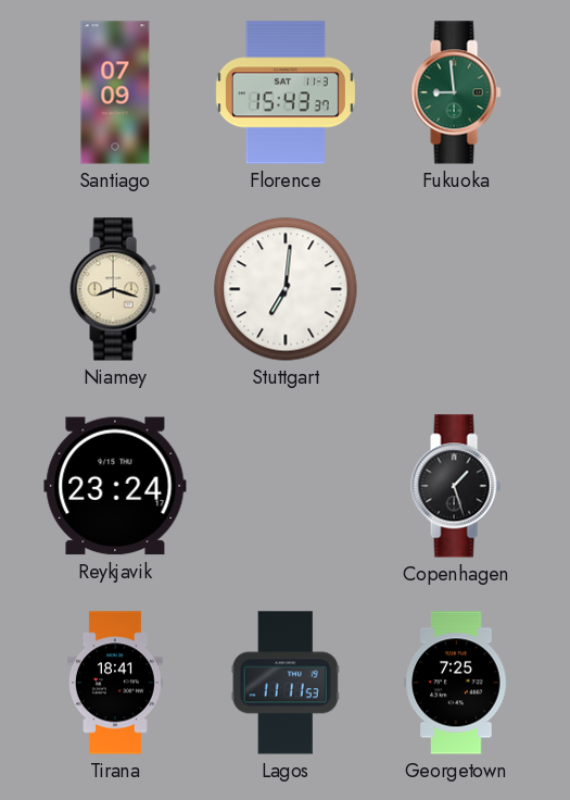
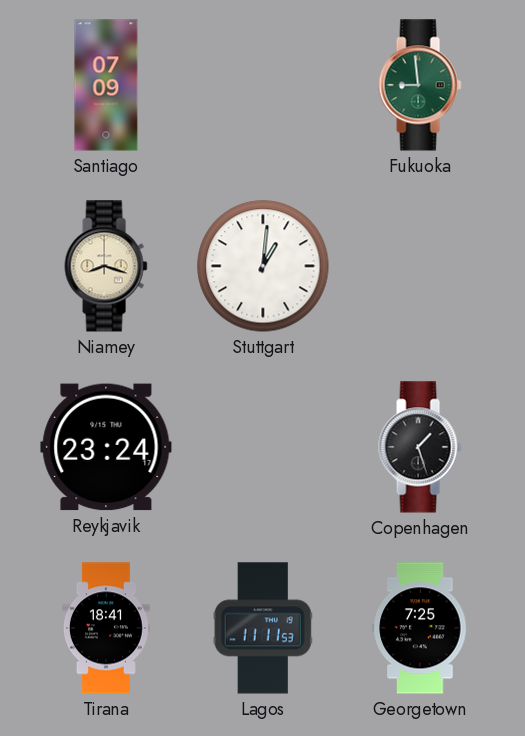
Florence: 15:43 -> none
Stuttgart: 7:01 -> 1:01
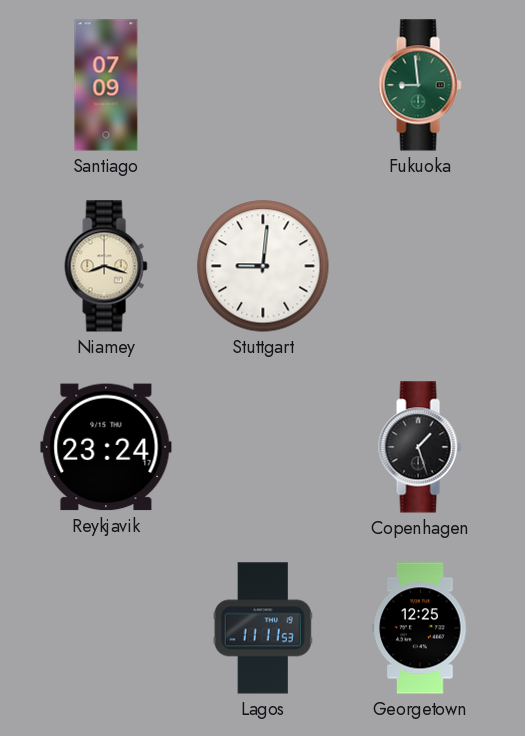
Stuttgart: 1:01 -> 9:01
Tirana: 18:41 -> none
Georgetown: 7:25 -> 12:25
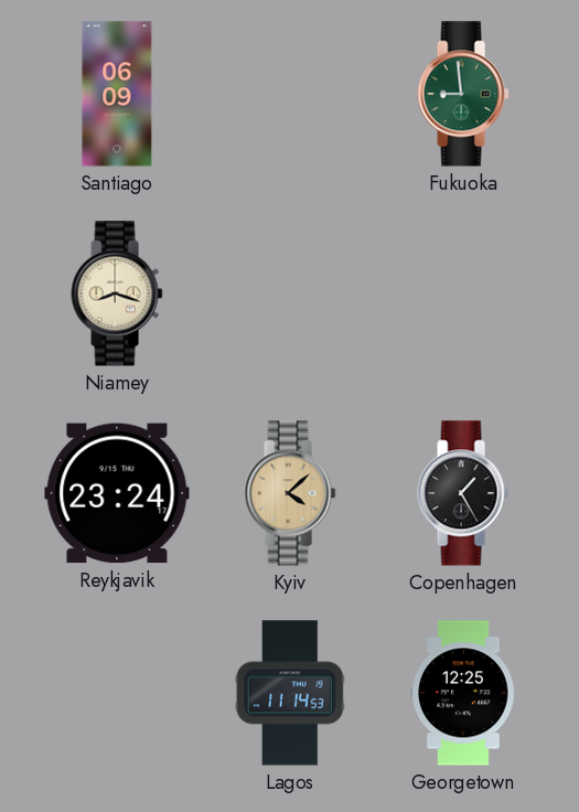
Santiago: 07:09 -> 06:09
Stuttgart: 9:01 -> none
Kyiv: none -> 4:08
Copenhagen: 1:27 -> 1:25
Lagos: 11:11 -> 11:14
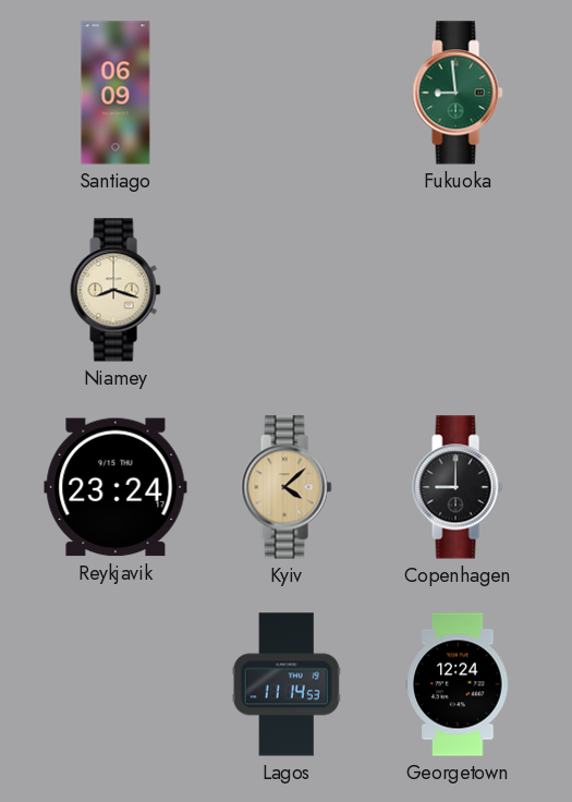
Copenhagen: 1:25 -> 9:00
Georgetown: 12:25 -> 12:24
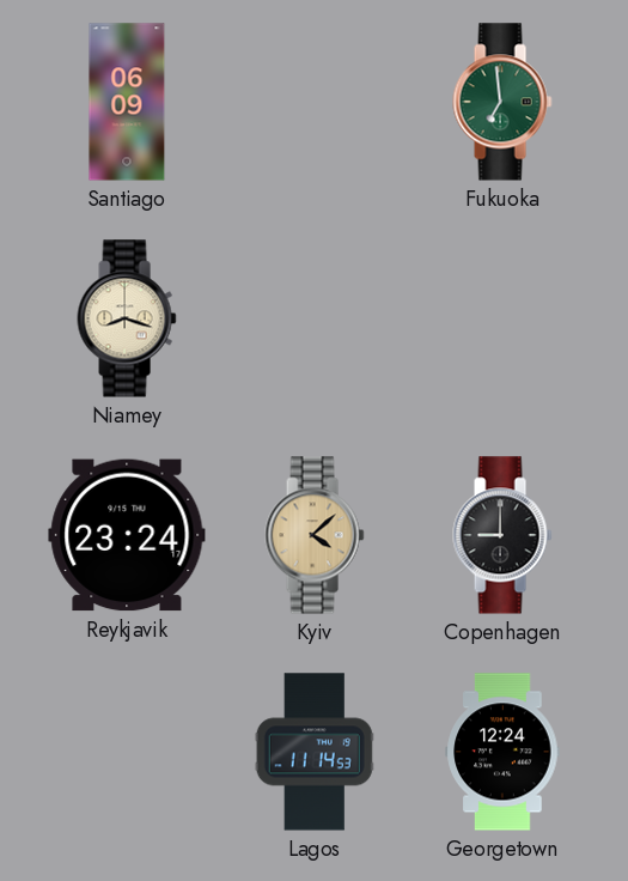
Fukuoka: 8:59 -> 6:59
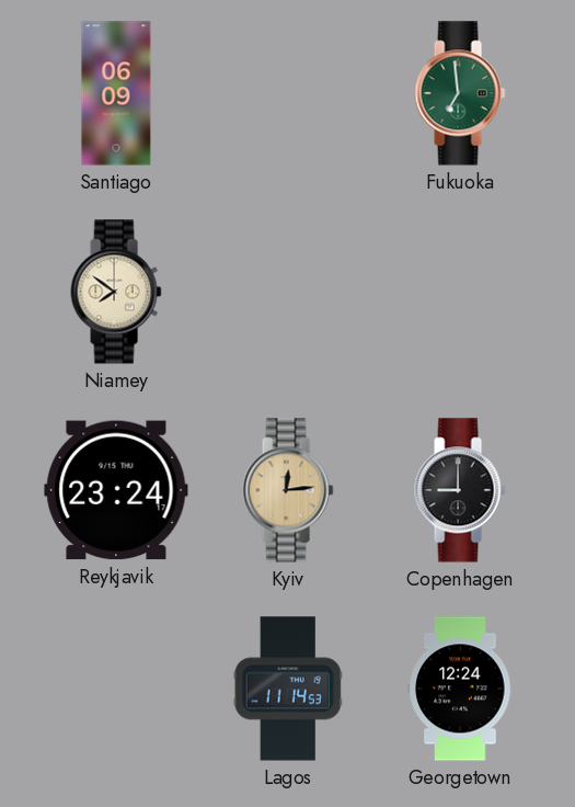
Niamey: 8:18 -> 7:51
Kyiv: 4:08 -> 12:14
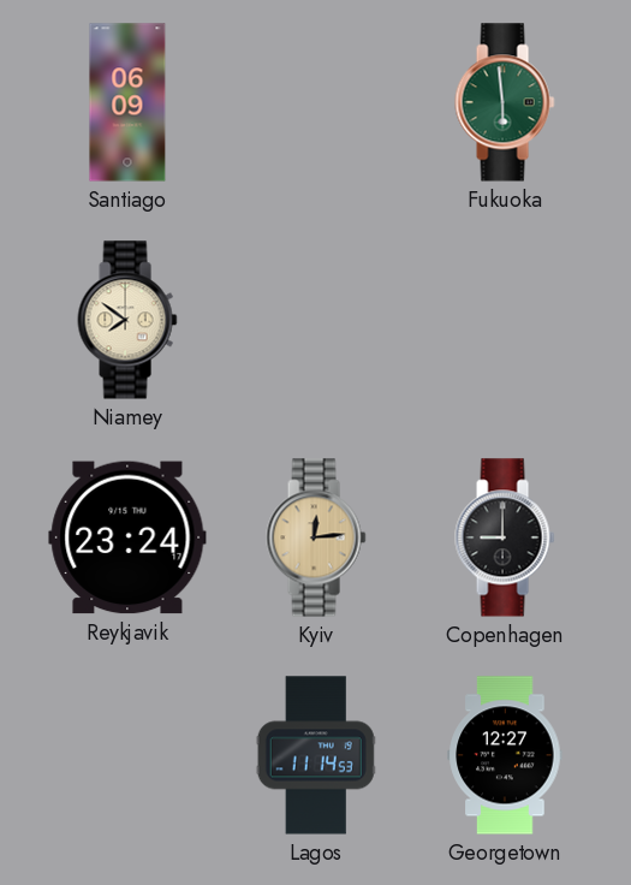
Fukuoka: 6:59 -> 5:59
Georgetown: 12:24 -> 12:27
